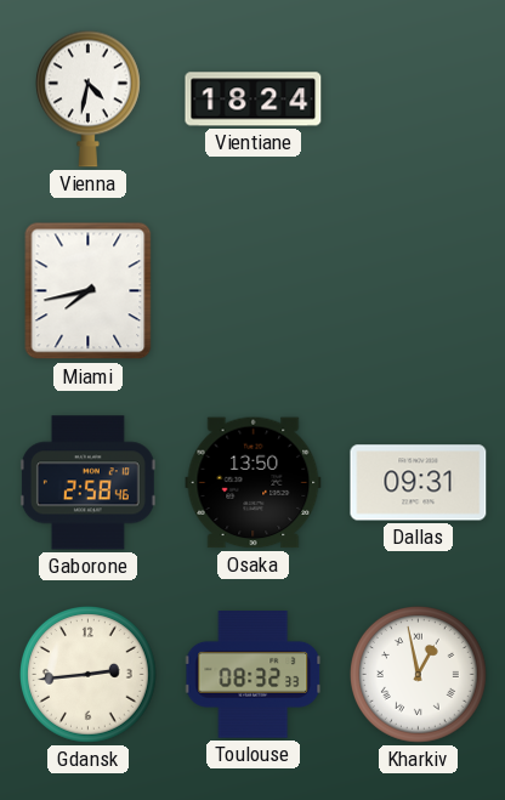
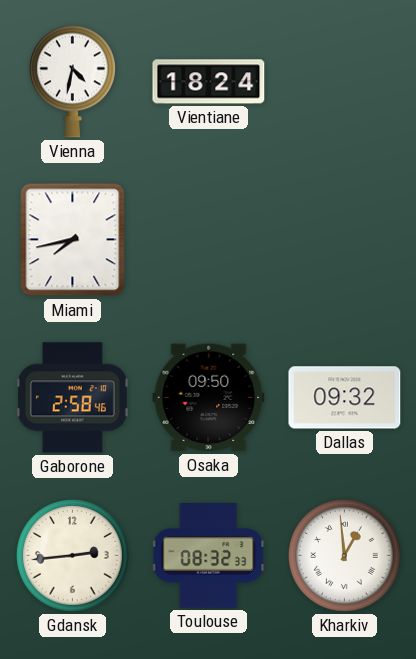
Osaka: 13:50 -> 09:50
Dallas: 09:31 -> 09:32
Kharkiv: 12:58 -> 12:59
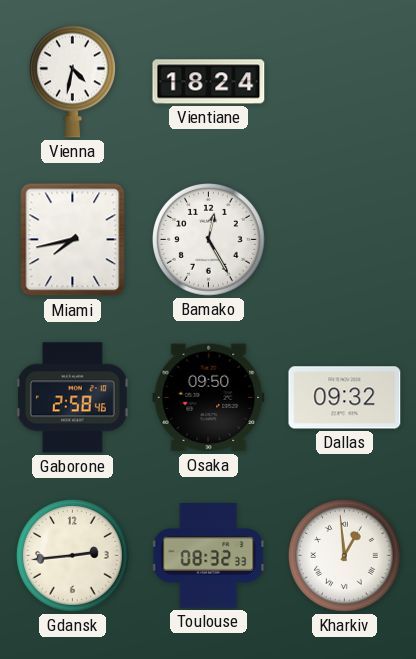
Bamako: none -> 12:25
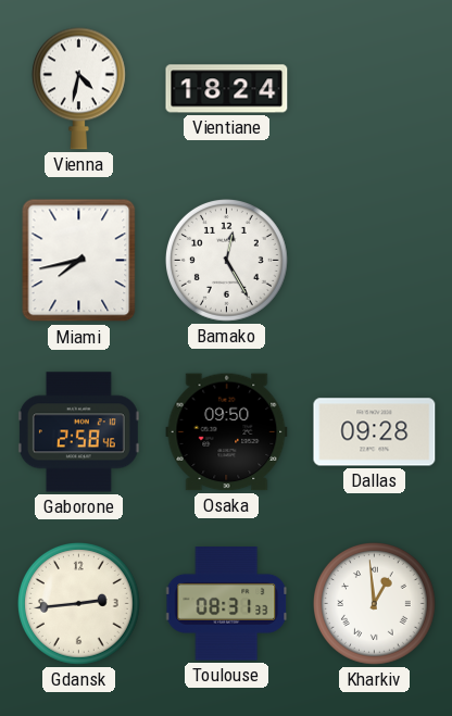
Dallas: 09:32 -> 09:28
Toulouse: 08:32 -> 08:31
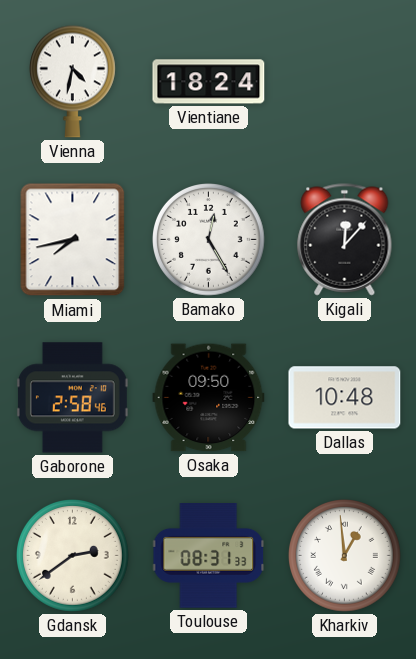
Kigali: none -> 12:07
Dallas: 09:28 -> 10:48
Gdansk: 2:44 -> 2:39
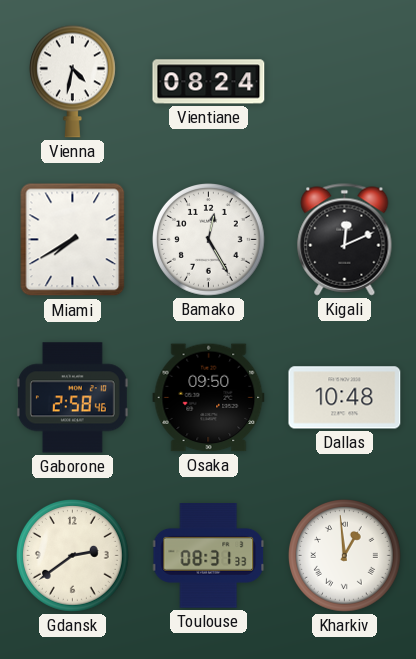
Vientiane: 18:24 -> 08:24
Miami: 7:43 -> 7:40
Kigali: 12:07 -> 12:11
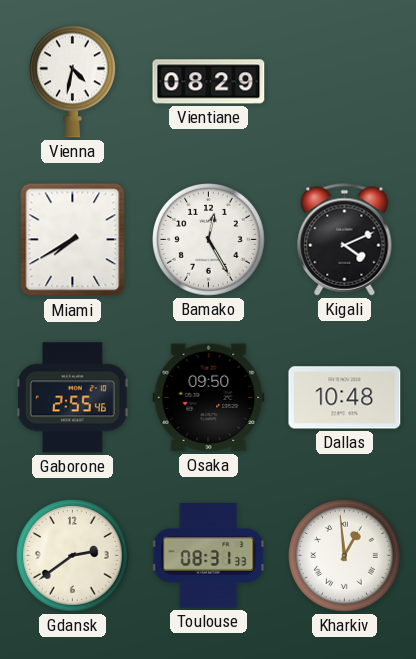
Vientiane: 08:24 -> 08:29
Kigali: 12:11 -> 4:11
Gaborone: 2:58 -> 2:55
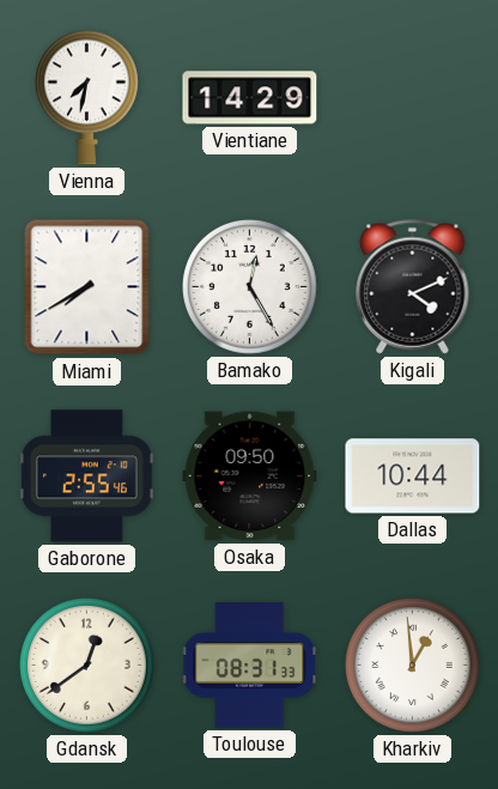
Vienna: 4:32 -> 7:32
Vientiane: 08:29 -> 14:29
Dallas: 10:48 -> 10:44
Gdansk: 2:39 -> 12:39
